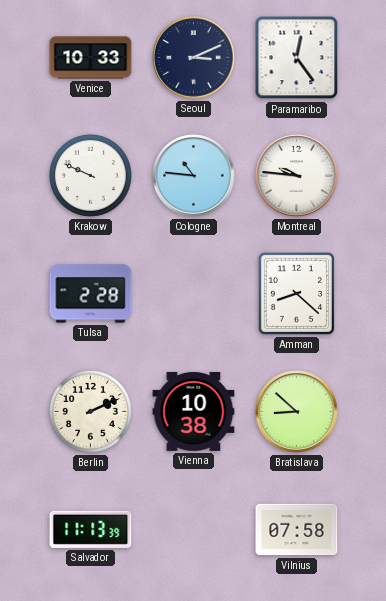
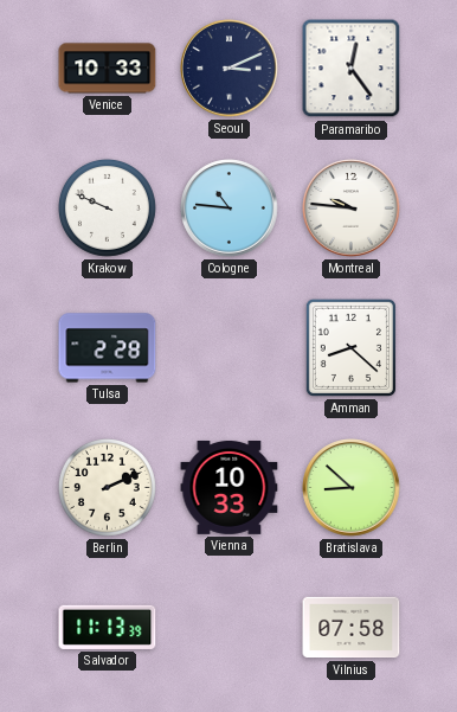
Vienna: 10:38 -> 10:33
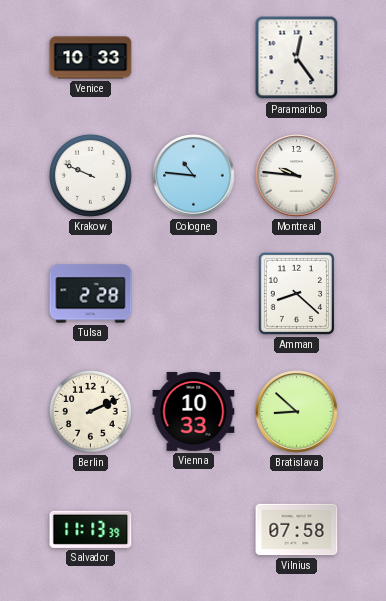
Seoul: 3:11 -> none
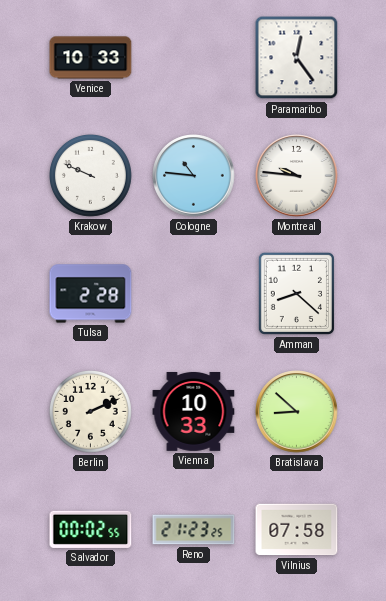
Salvador: 11:13 -> 00:02
Reno: none -> 21:23
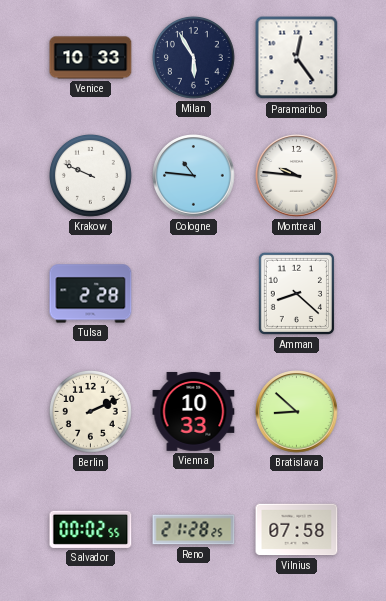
Milan: none -> 5:55
Reno: 21:23 -> 21:28
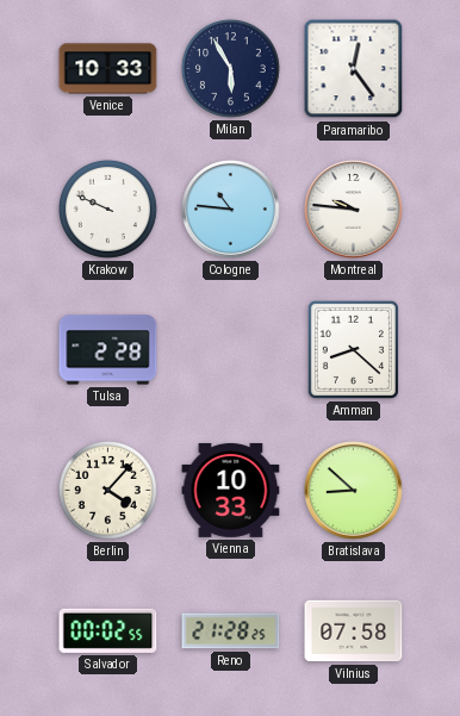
Berlin: 2:11 -> 4:07
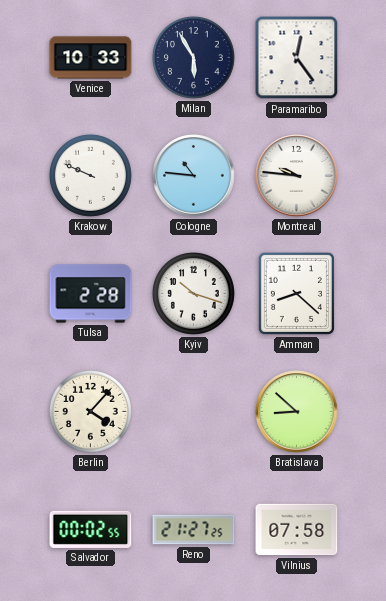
Kyiv: none -> 10:18
Vienna: 10:33 -> none
Reno: 21:28 -> 21:27
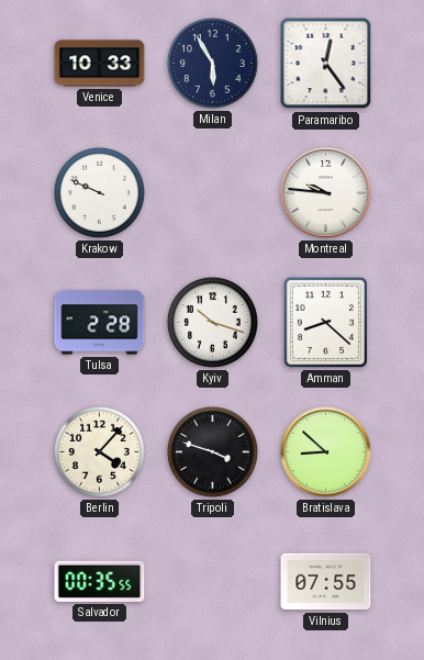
Cologne: 10:46 -> none
Tripoli: none -> 3:48
Salvador: 00:02 -> 00:35
Reno: 21:27 -> none
Vilnius: 07:58 -> 07:55
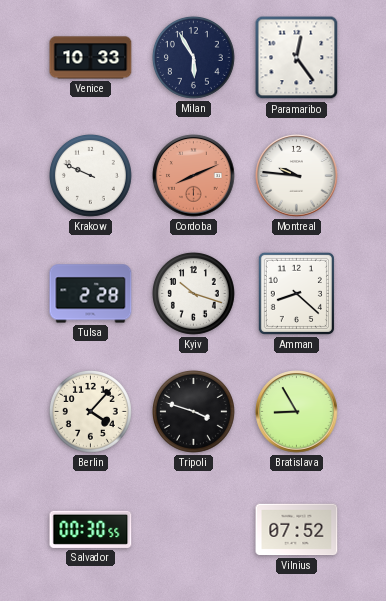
Cordoba: none -> 8:11
Bratislava: 8:52 -> 8:55
Salvador: 00:35 -> 00:30
Vilnius: 07:55 -> 07:52
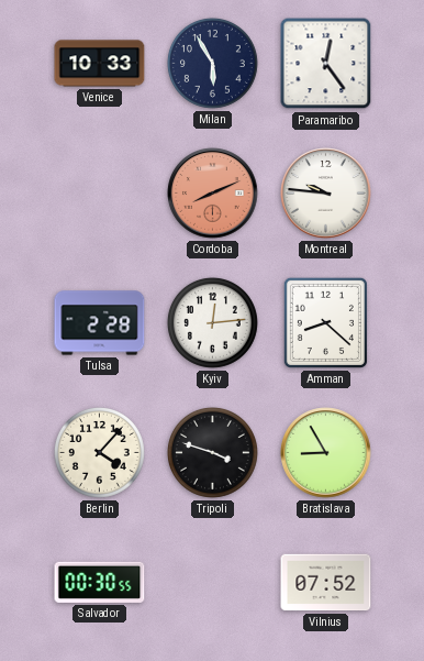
Krakow: 9:49 -> none
Kyiv: 10:18 -> 12:14
